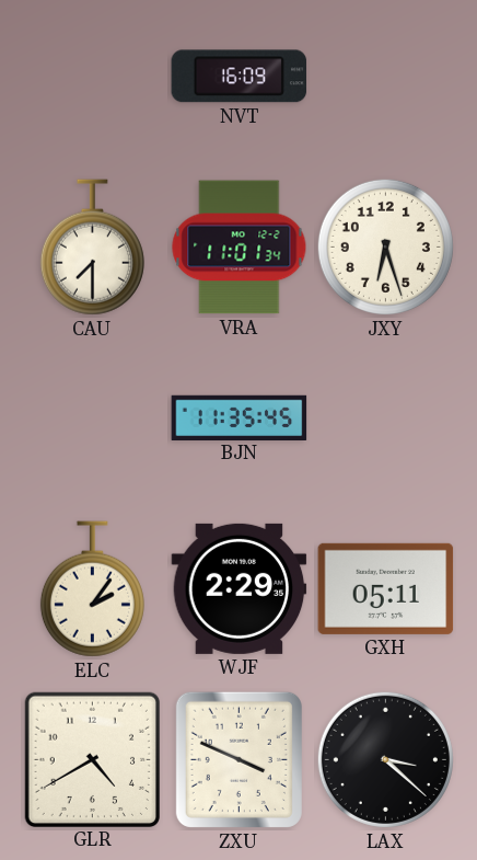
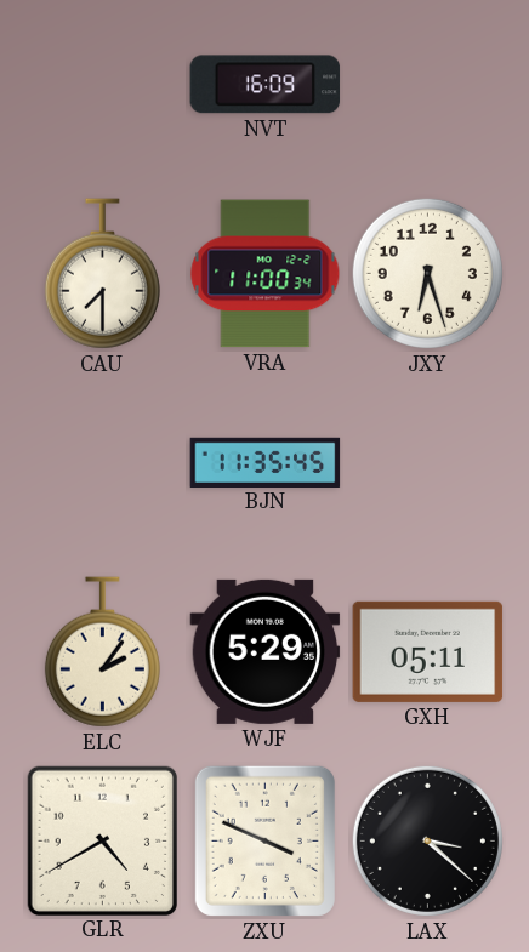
VRA: 11:01 -> 11:00
WJF: 2:29 -> 5:29
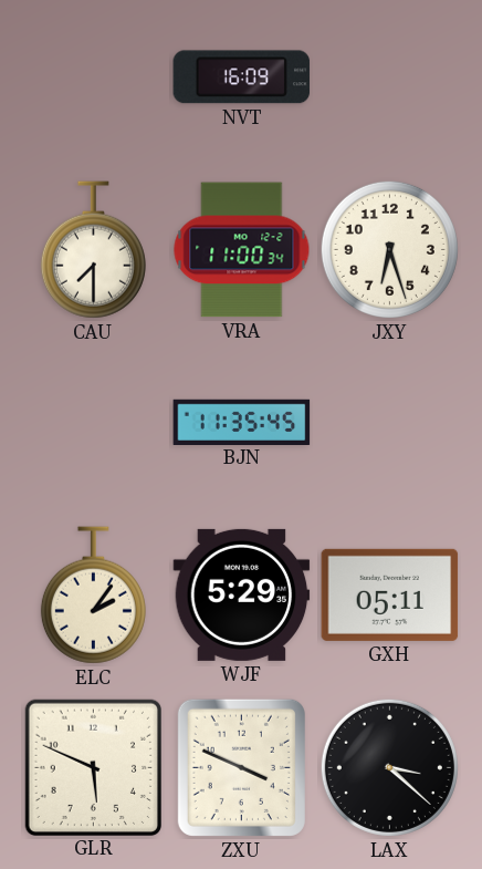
GLR: 4:40 -> 5:49
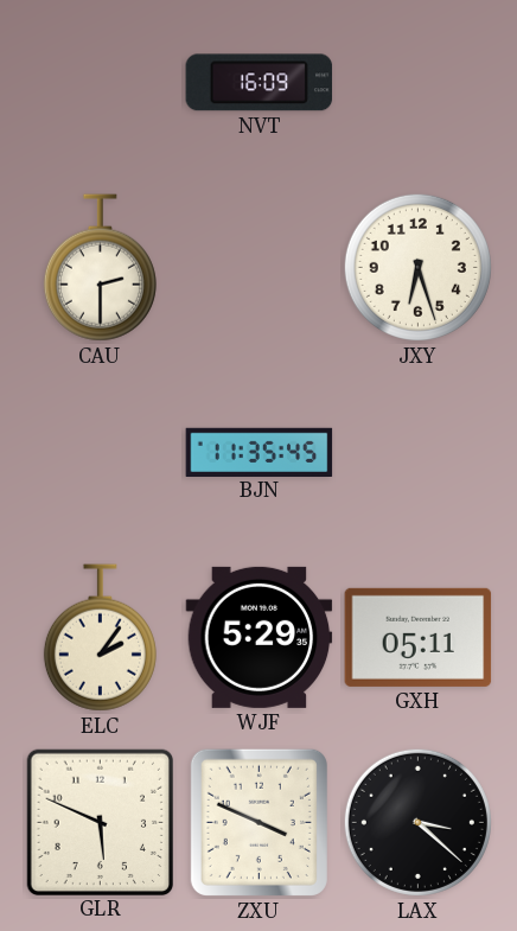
CAU: 7:30 -> 2:30
VRA: 11:00 -> none
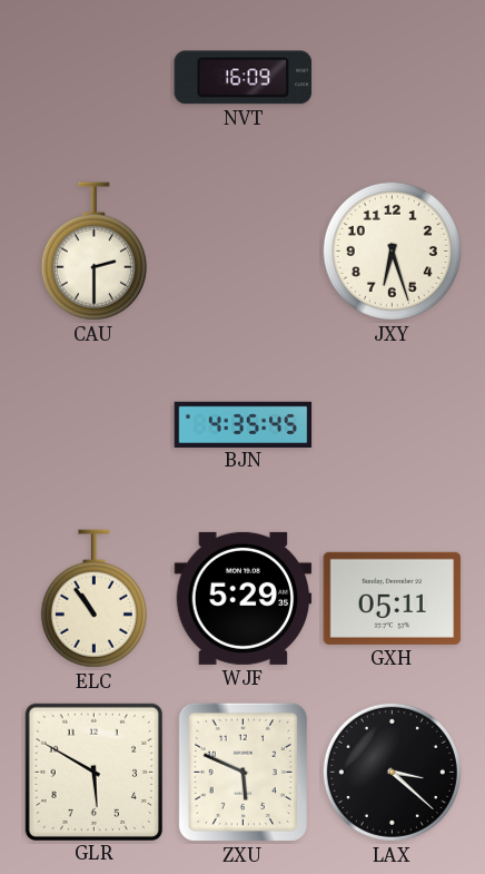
BJN: 11:35 -> 4:35
ELC: 2:06 -> 10:54
GLR: 5:49 -> 5:50
ZXU: 3:49 -> 5:49
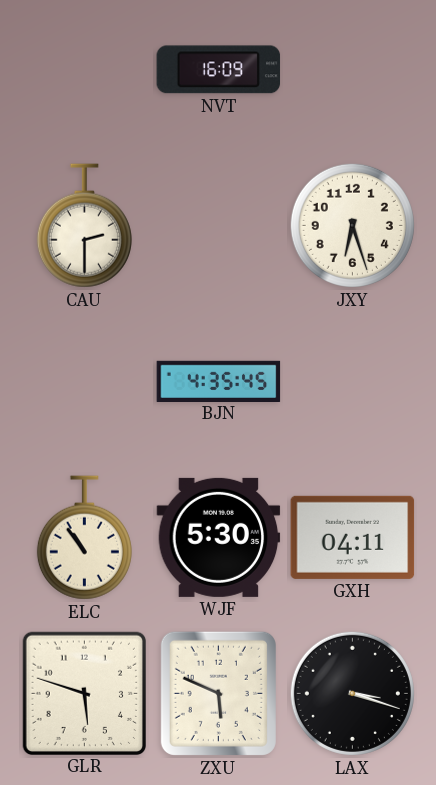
WJF: 5:29 -> 5:30
GXH: 05:11 -> 04:11
GLR: 5:50 -> 5:48
LAX: 3:22 -> 3:18
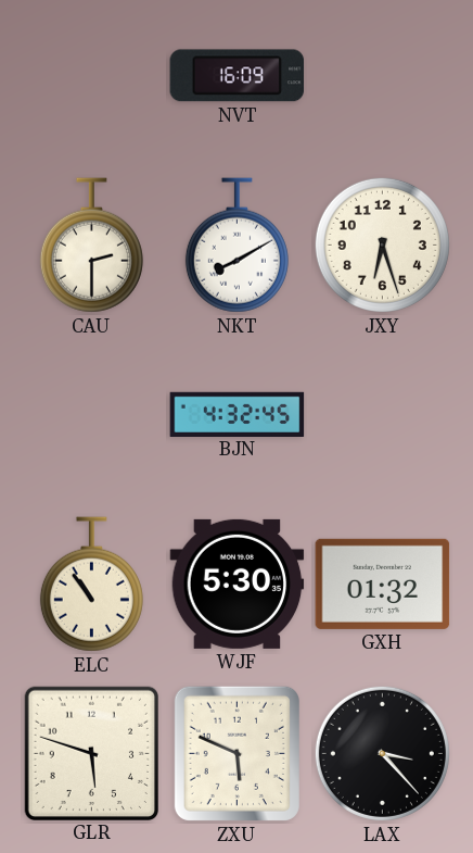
NKT: none -> 8:10
BJN: 4:35 -> 4:32
GXH: 04:11 -> 01:32
LAX: 3:18 -> 3:23
